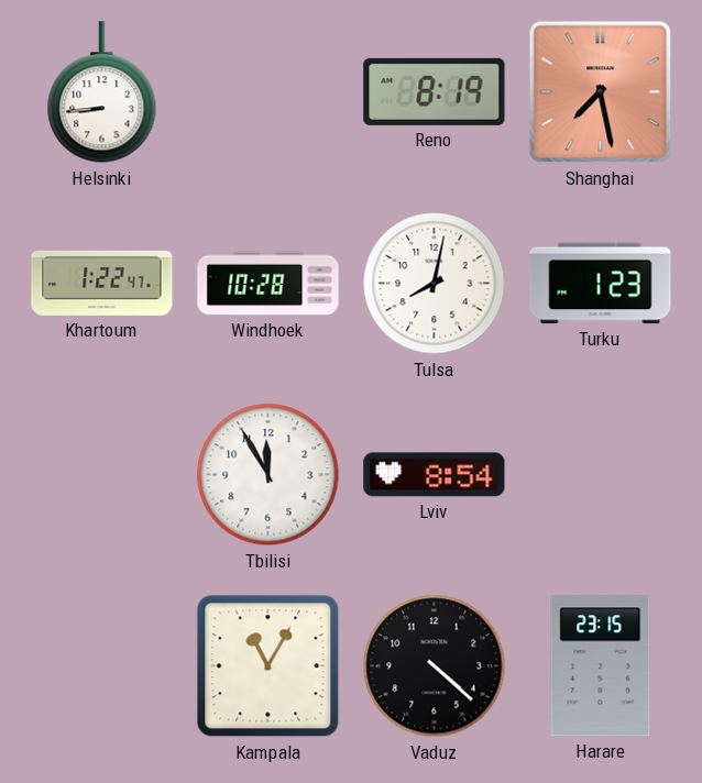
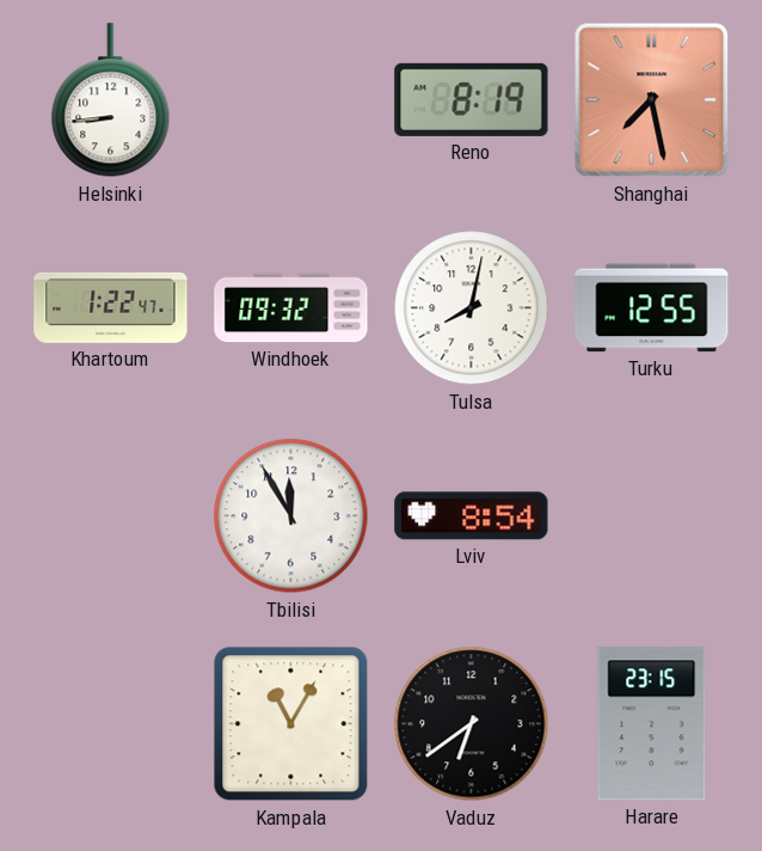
Windhoek: 10:28 -> 09:32
Turku: 1:23 -> 12:55
Vaduz: 4:22 -> 6:39
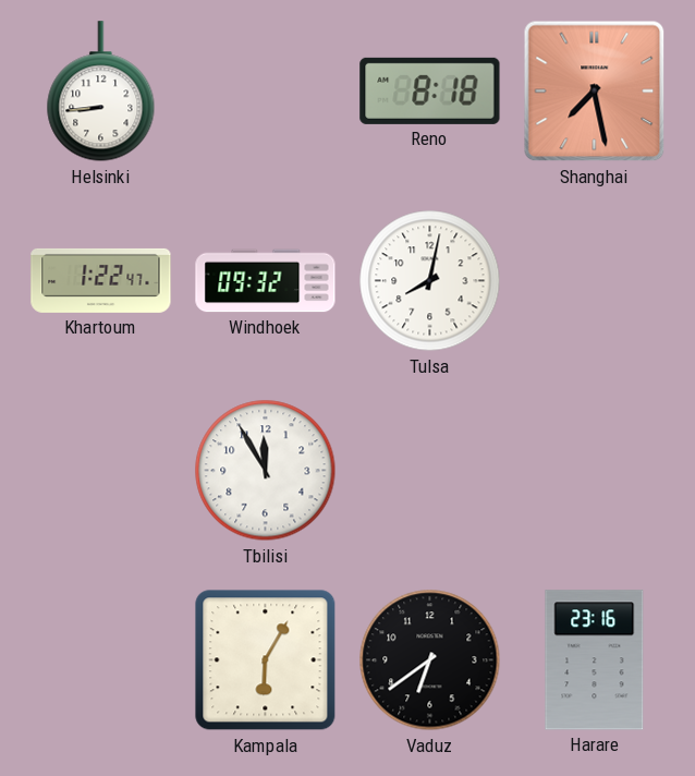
Reno: 8:19 -> 8:18
Turku: 12:55 -> none
Lviv: 8:54 -> none
Kampala: 11:05 -> 6:05
Harare: 23:15 -> 23:16
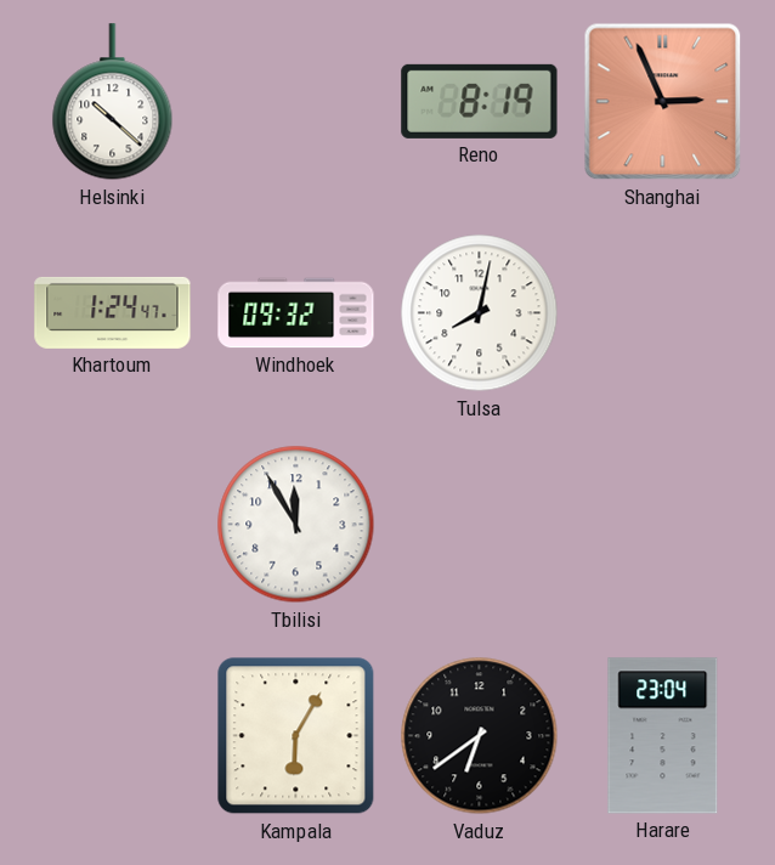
Helsinki: 8:44 -> 10:22
Reno: 8:18 -> 8:19
Shanghai: 7:28 -> 2:56
Khartoum: 1:22 -> 1:24
Harare: 23:16 -> 23:04
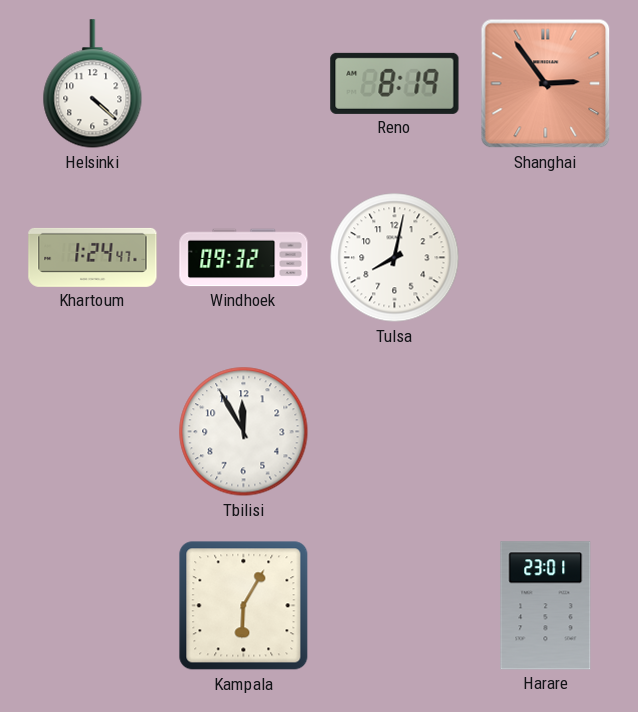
Helsinki: 10:22 -> 4:22
Shanghai: 2:56 -> 2:54
Vaduz: 6:39 -> none
Harare: 23:04 -> 23:01
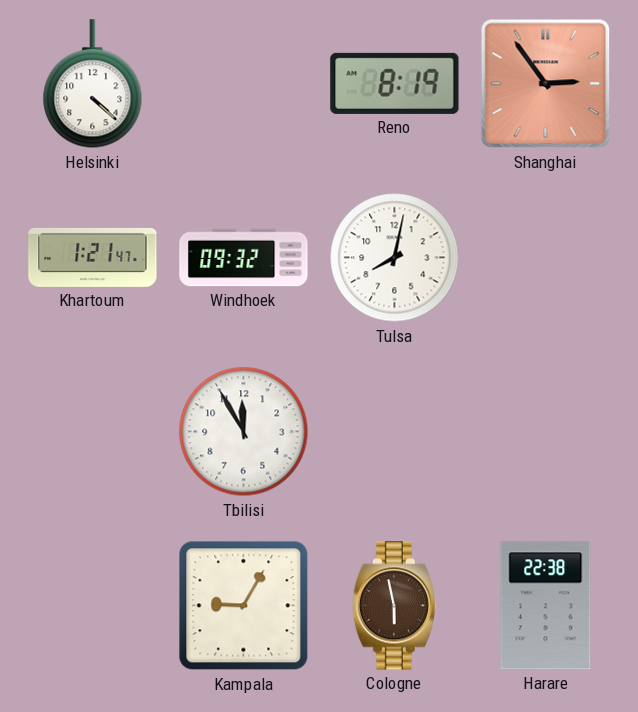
Khartoum: 1:24 -> 1:21
Kampala: 6:05 -> 9:05
Cologne: none -> 5:58
Harare: 23:01 -> 22:38
